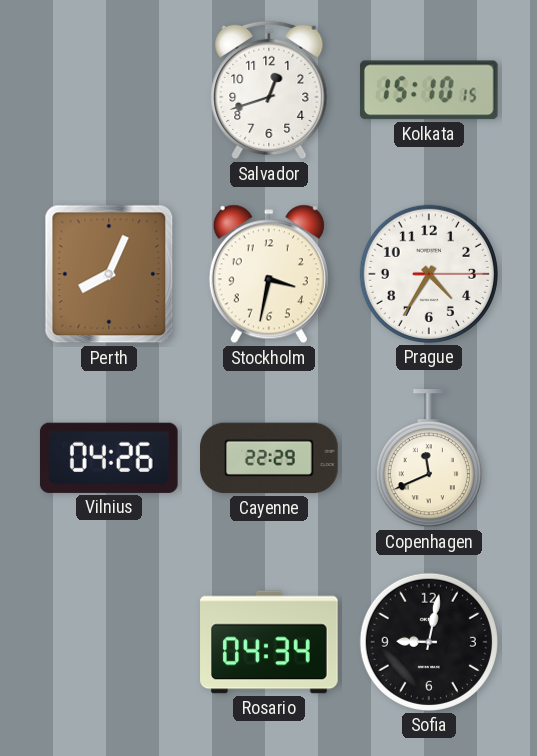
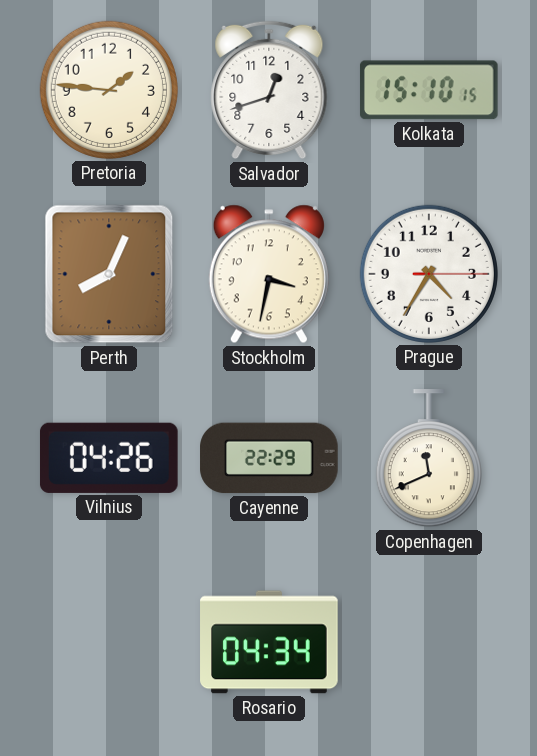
Pretoria: none -> 1:46
Sofia: 9:02 -> none
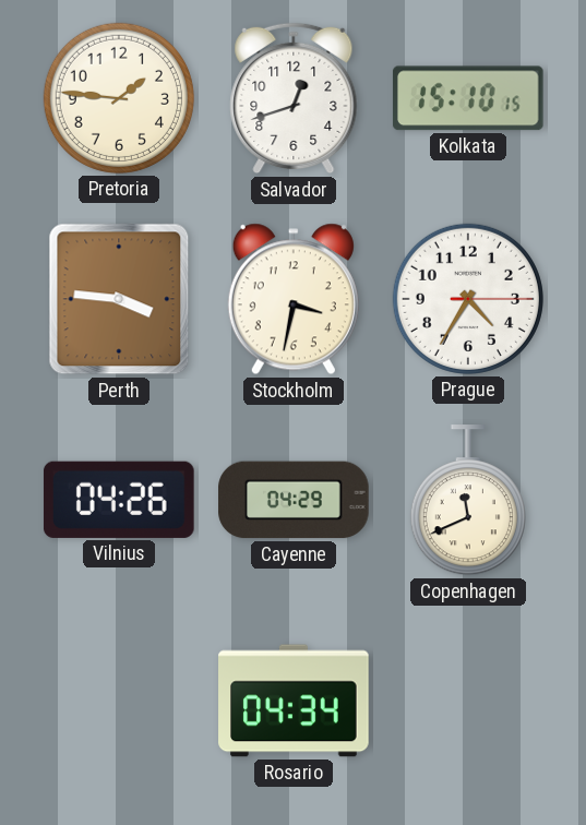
Perth: 8:04 -> 3:46
Cayenne: 22:29 -> 04:29
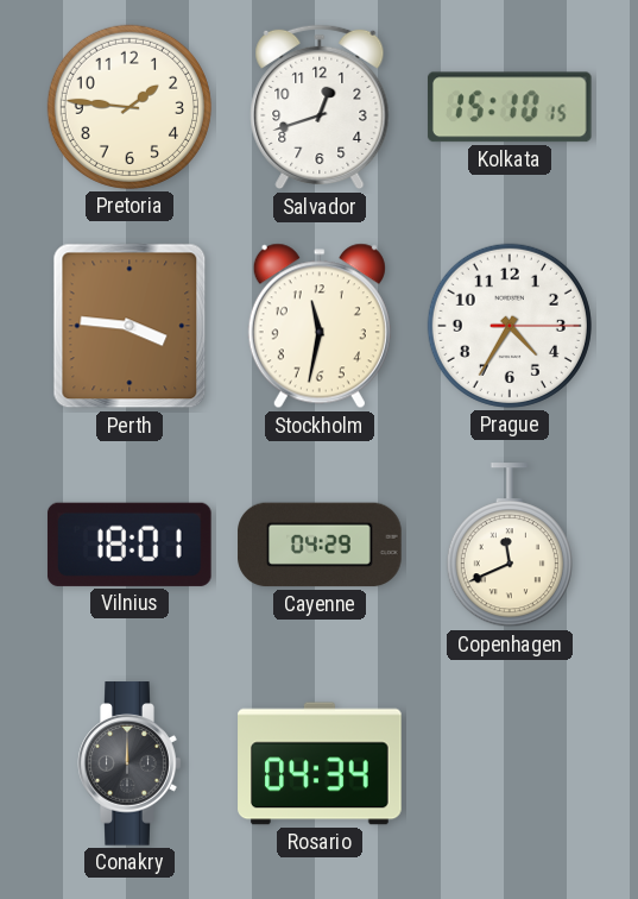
Stockholm: 3:32 -> 11:32
Vilnius: 04:26 -> 18:01
Conakry: none -> 12:00
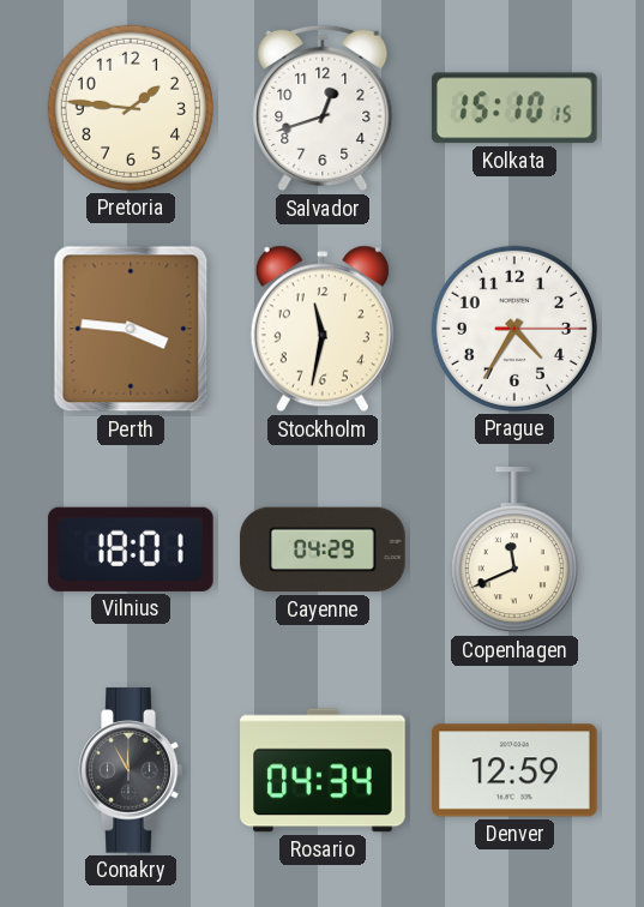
Conakry: 12:00 -> 11:55
Denver: none -> 12:59
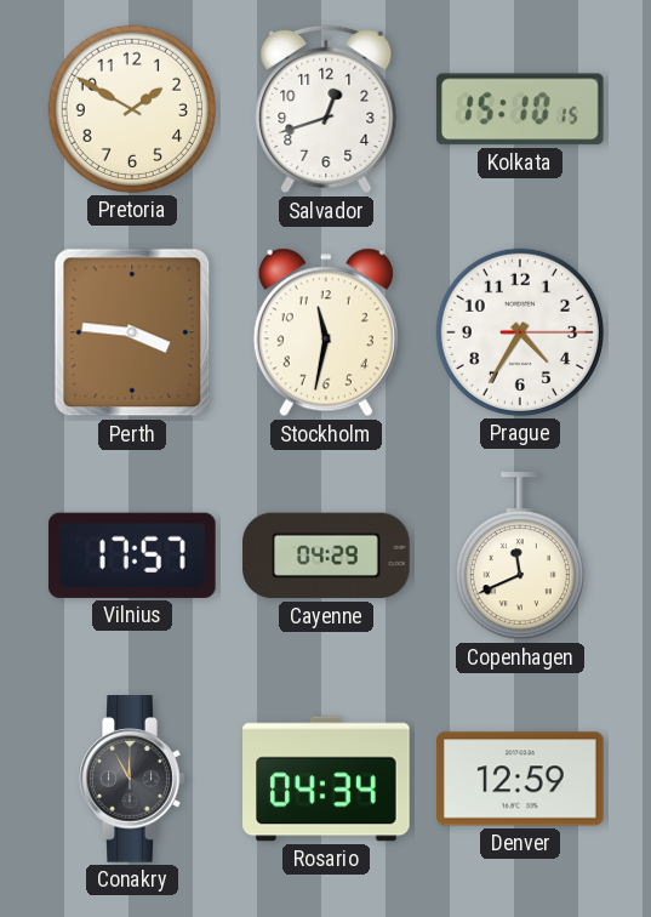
Pretoria: 1:46 -> 1:50
Vilnius: 18:01 -> 17:57
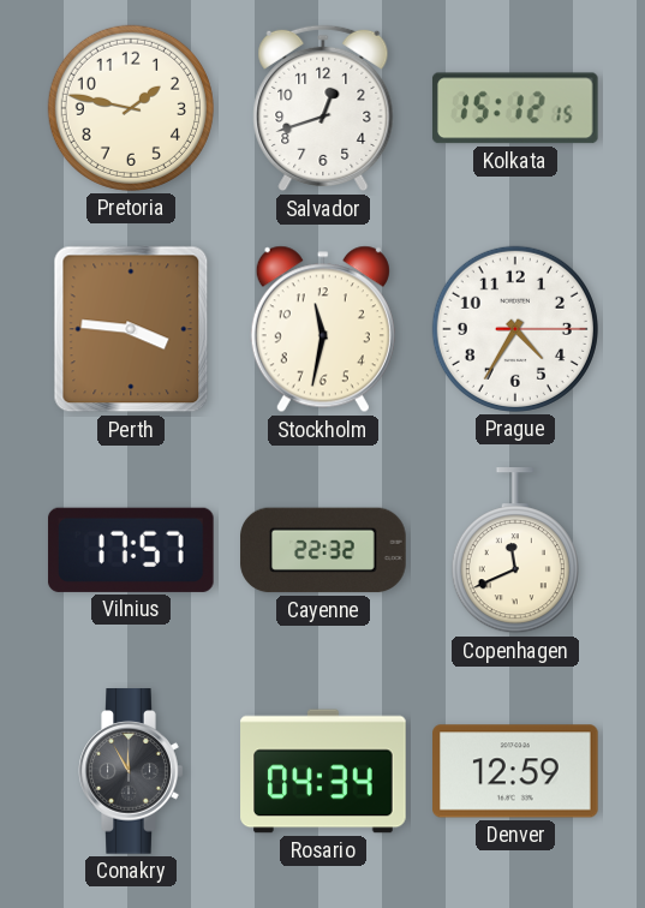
Pretoria: 1:50 -> 1:47
Kolkata: 15:10 -> 15:12
Cayenne: 04:29 -> 22:32
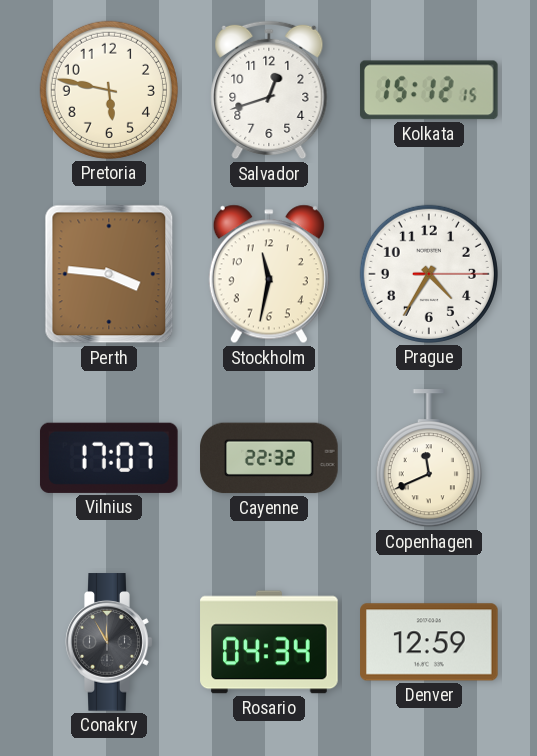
Pretoria: 1:47 -> 5:47
Vilnius: 17:57 -> 17:07
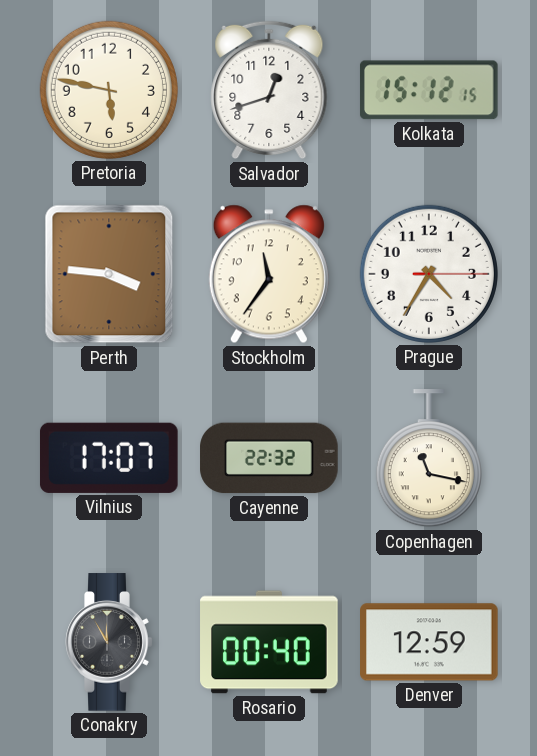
Stockholm: 11:32 -> 11:36
Copenhagen: 11:41 -> 11:17
Rosario: 04:34 -> 00:40
